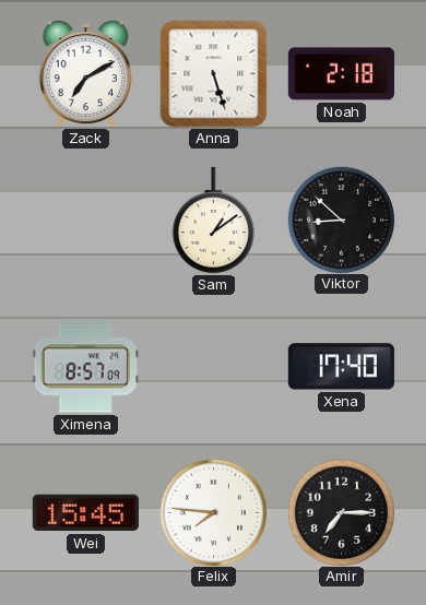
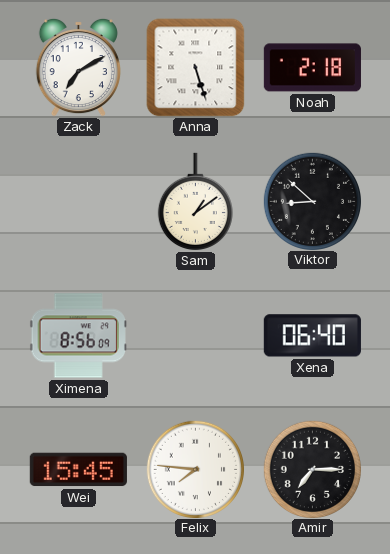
Ximena: 8:57 -> 8:56
Xena: 17:40 -> 06:40
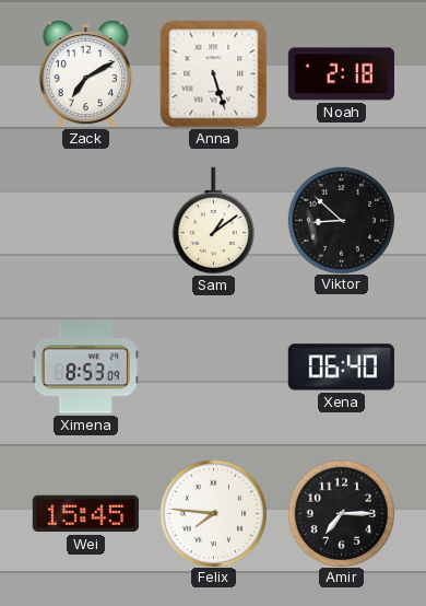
Ximena: 8:56 -> 8:53
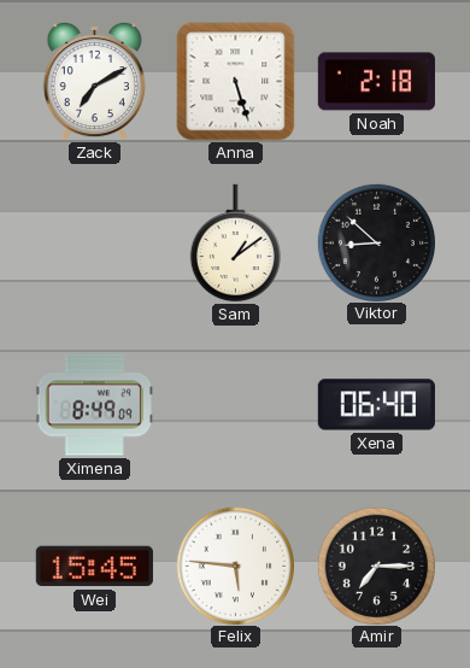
Ximena: 8:53 -> 8:49
Felix: 7:46 -> 5:46
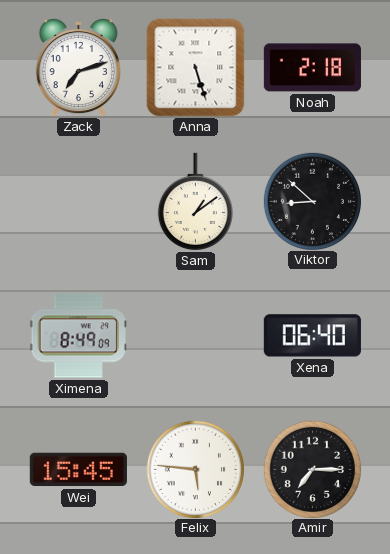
Zack: 7:10 -> 7:12
